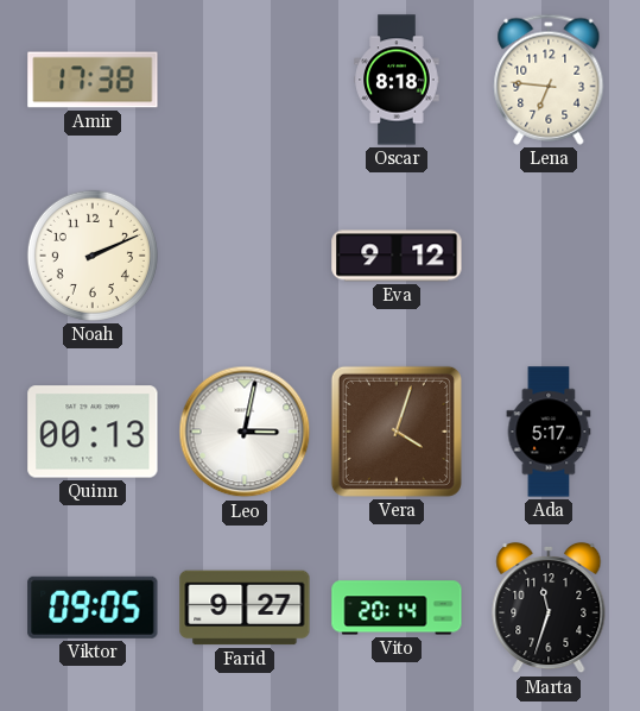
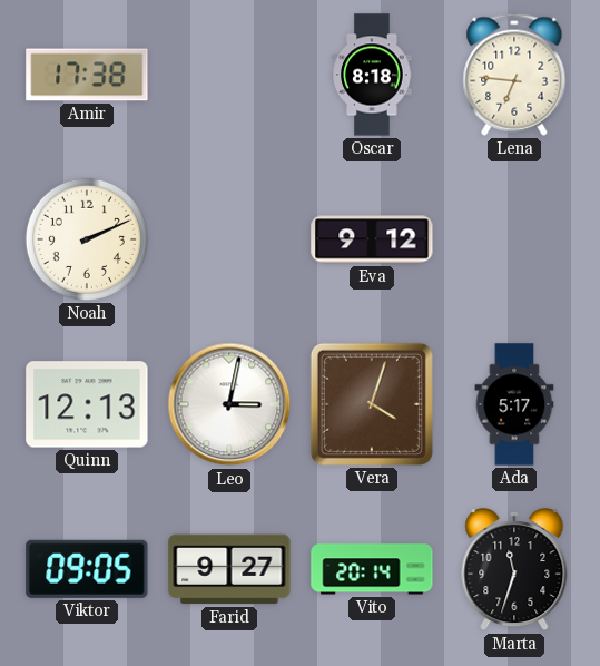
Quinn: 00:13 -> 12:13
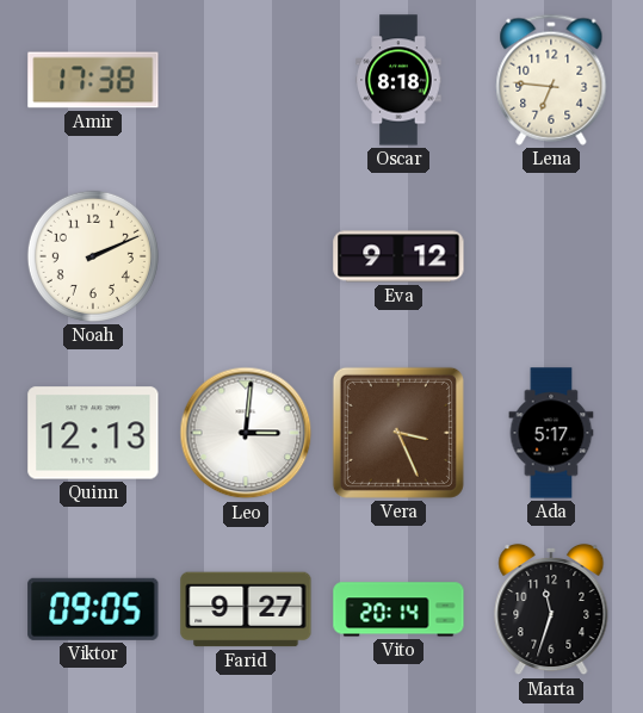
Leo: 3:02 -> 3:01
Vera: 4:03 -> 3:26
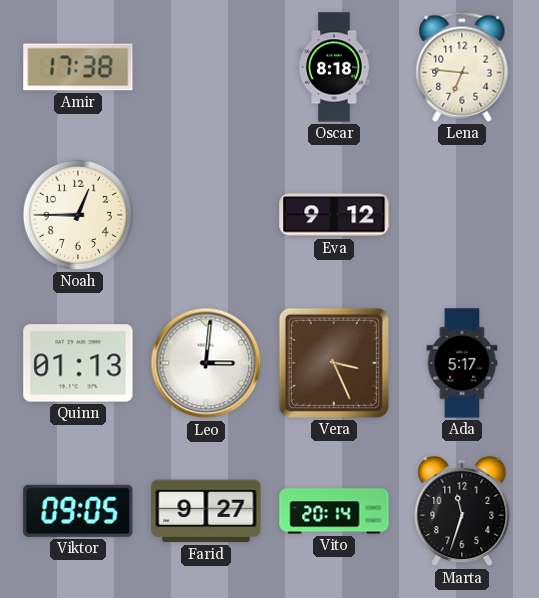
Noah: 2:11 -> 12:45
Quinn: 12:13 -> 01:13
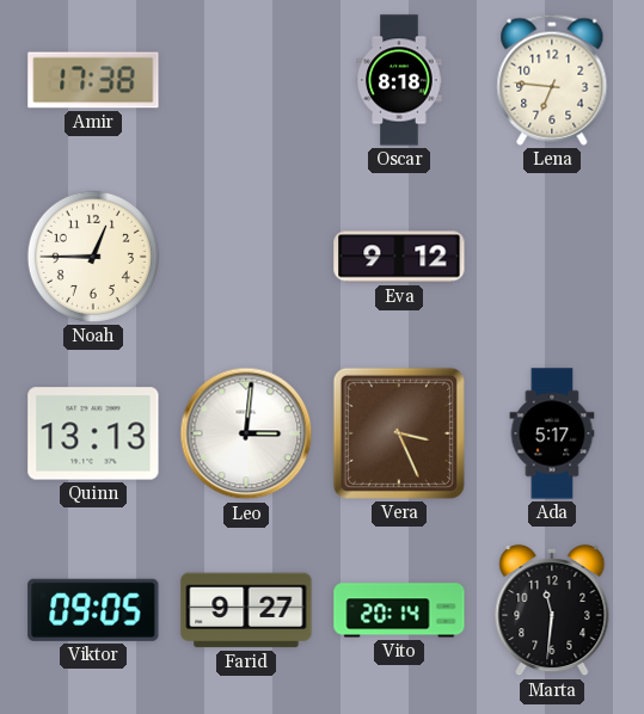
Quinn: 01:13 -> 13:13
Marta: 11:33 -> 11:31
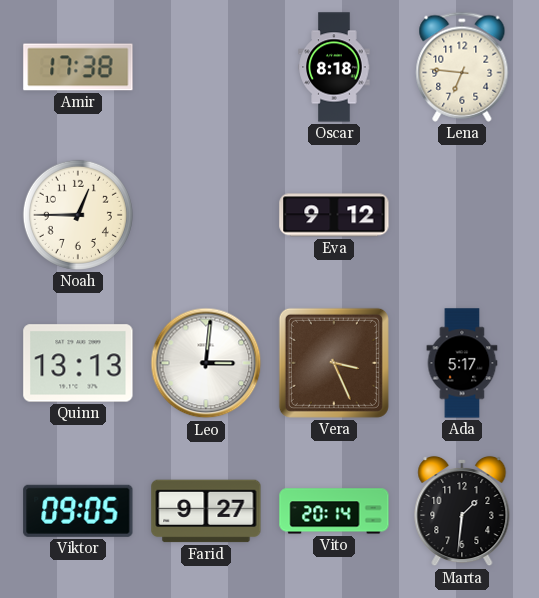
Marta: 11:31 -> 1:31
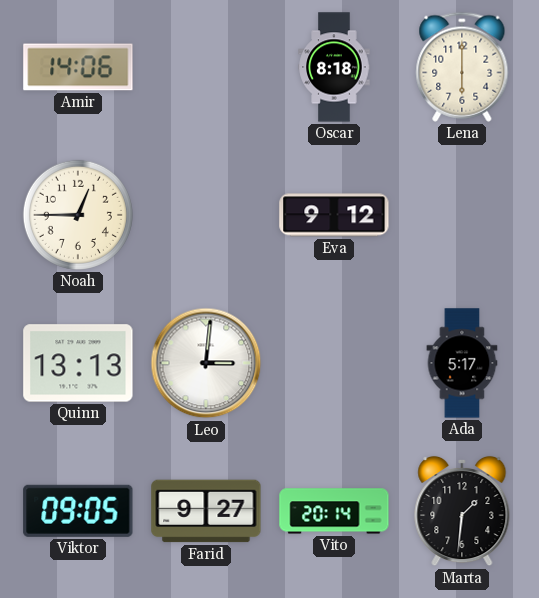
Amir: 17:38 -> 14:06
Lena: 6:46 -> 6:00
Vera: 3:26 -> none
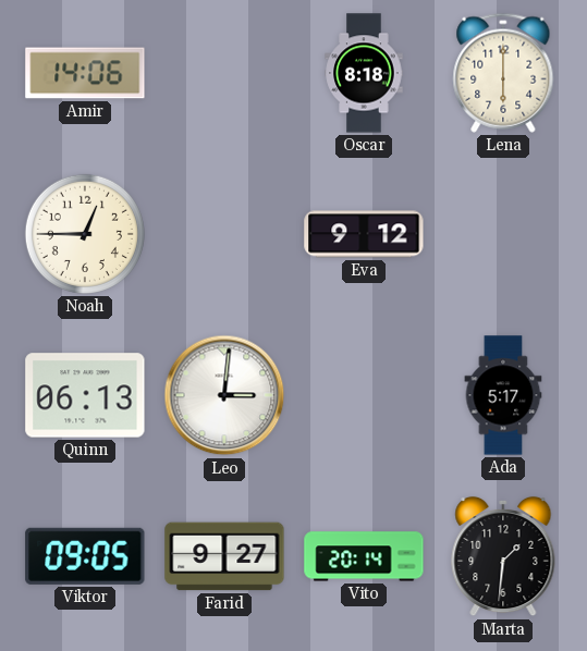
Quinn: 13:13 -> 06:13
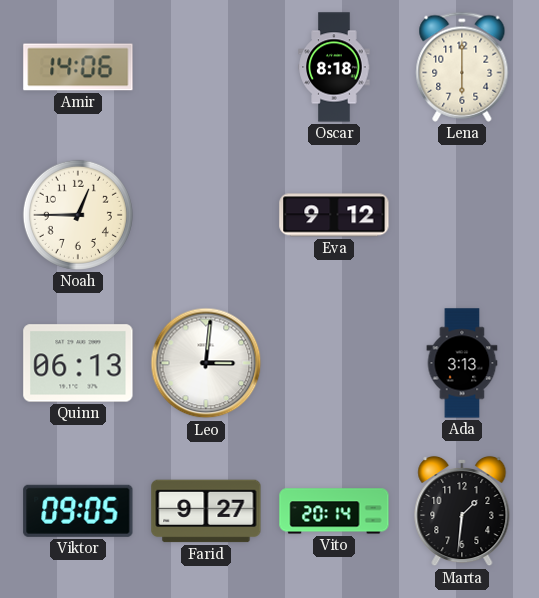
Ada: 5:17 -> 3:13
